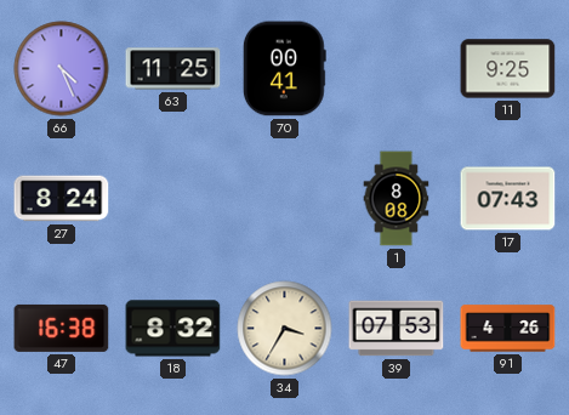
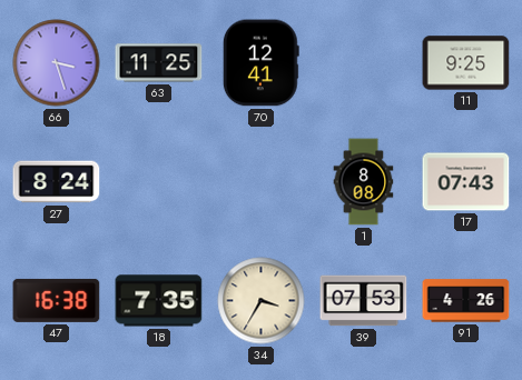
66: 4:26 -> 3:27
70: 00:41 -> 12:41
18: 8:32 -> 7:35
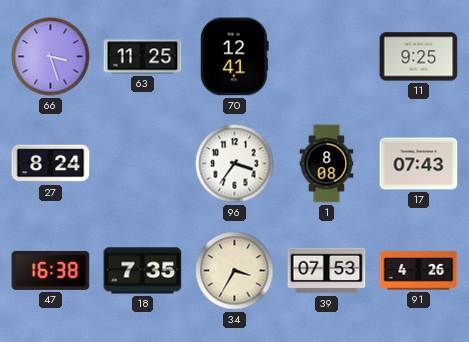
96: none -> 3:36
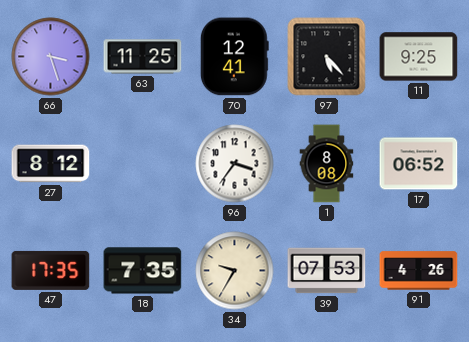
97: none -> 5:23
27: 8:24 -> 8:12
17: 07:43 -> 06:52
47: 16:38 -> 17:35
34: 3:35 -> 9:35
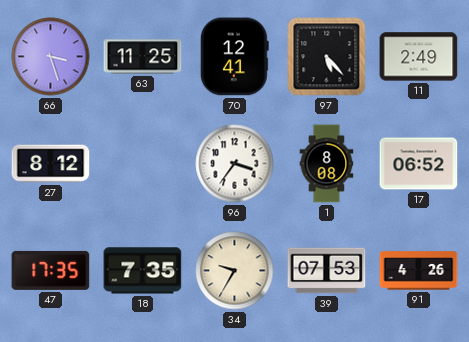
11: 9:25 -> 2:49
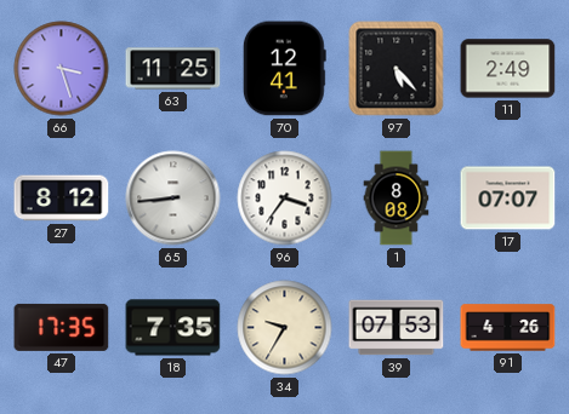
65: none -> 8:44
17: 06:52 -> 07:07
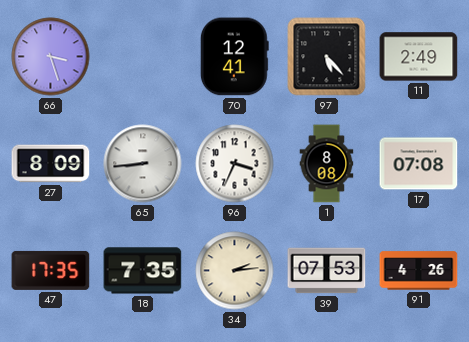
63: 11:25 -> none
27: 8:12 -> 8:09
96: 3:36 -> 3:34
17: 07:07 -> 07:08
34: 9:35 -> 2:14
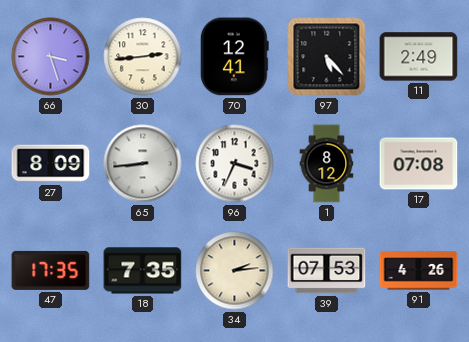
30: none -> 2:44
1: 8:08 -> 8:12
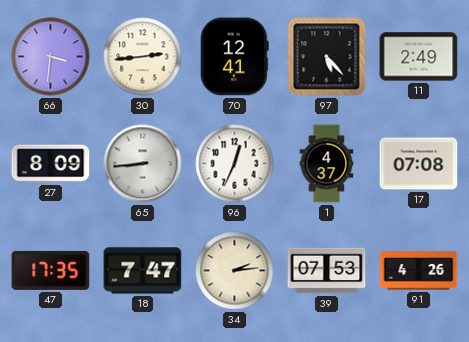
66: 3:27 -> 3:31
96: 3:34 -> 12:34
1: 8:12 -> 4:37
18: 7:35 -> 7:47
